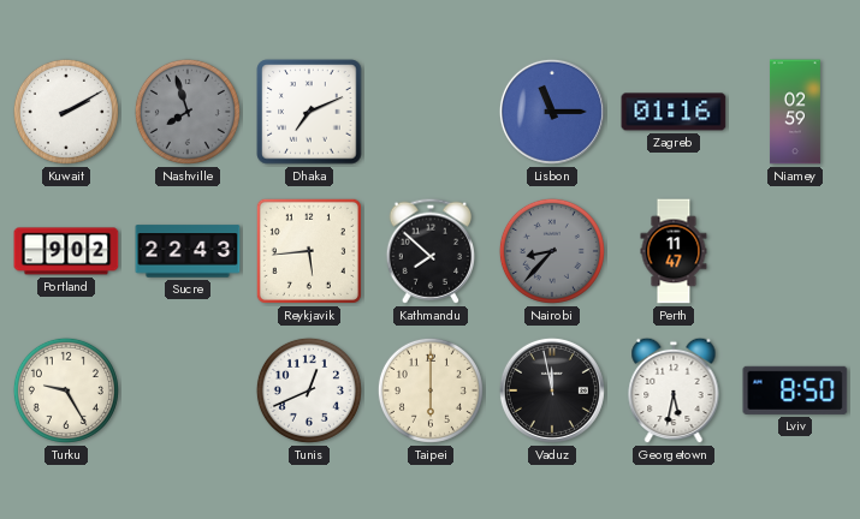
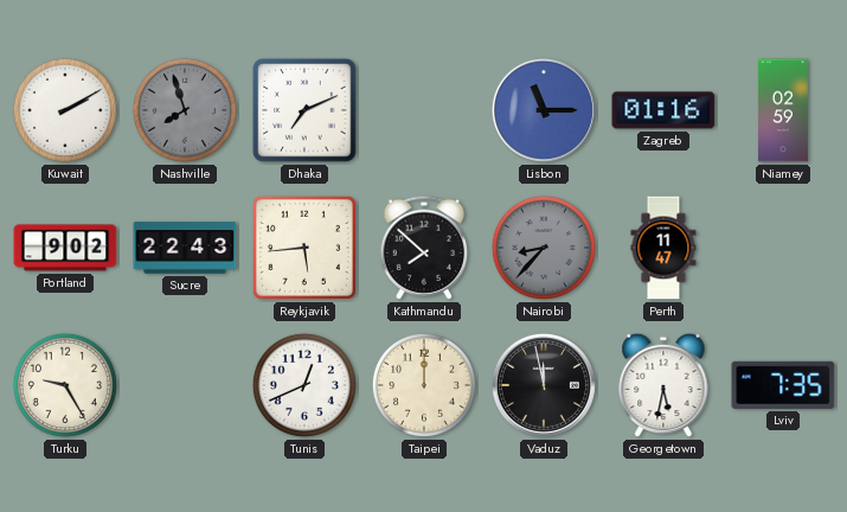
Taipei: 6:00 -> 12:00
Lviv: 8:50 -> 7:35
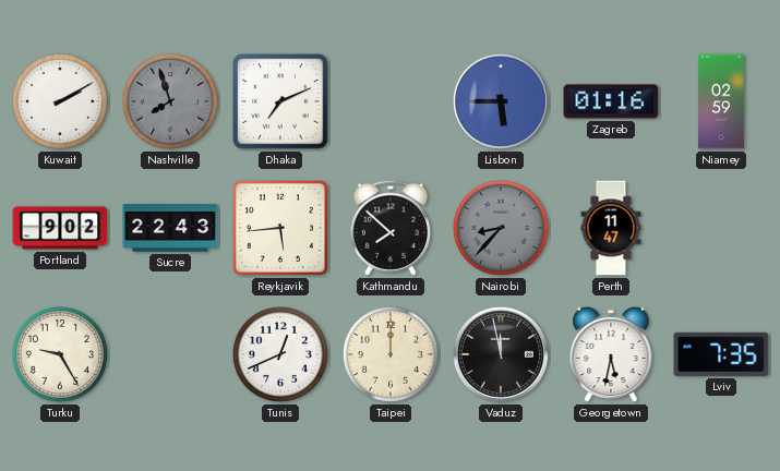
Lisbon: 11:15 -> 5:45
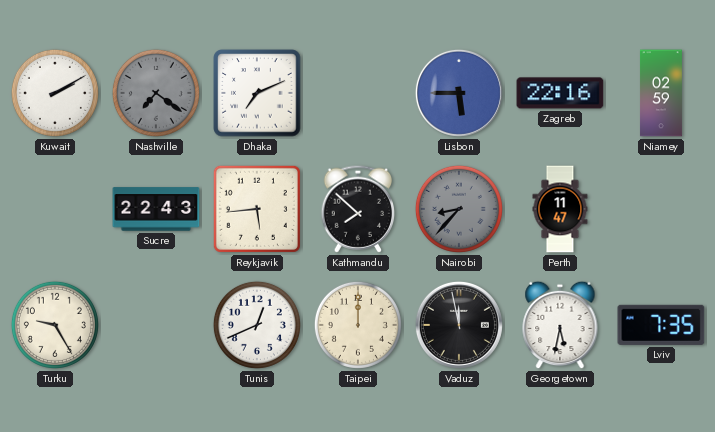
Nashville: 7:57 -> 7:21
Zagreb: 01:16 -> 22:16
Portland: 9:02 -> none
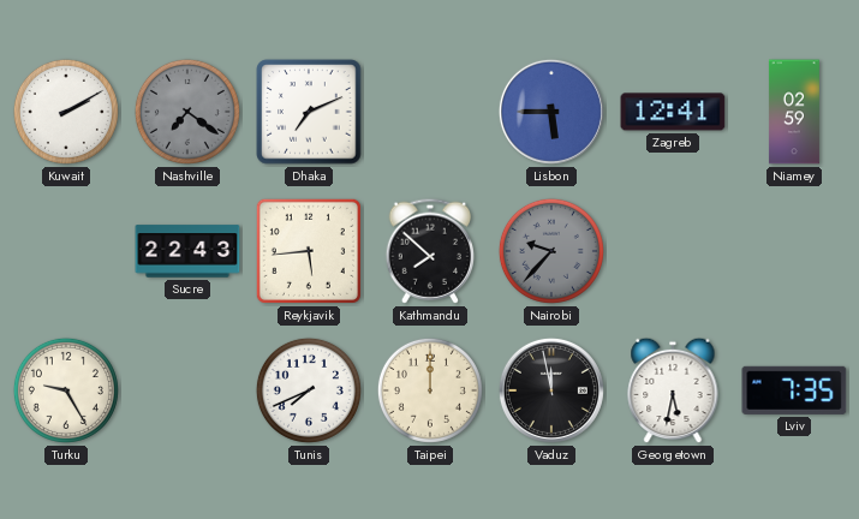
Zagreb: 22:16 -> 12:41
Nairobi: 8:37 -> 9:37
Perth: 11:47 -> none
Tunis: 12:41 -> 7:41
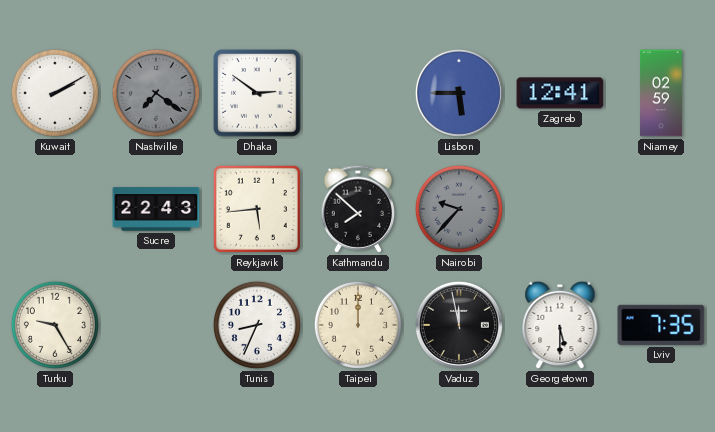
Dhaka: 7:11 -> 2:51
Tunis: 7:41 -> 8:34
Georgetown: 5:32 -> 5:30
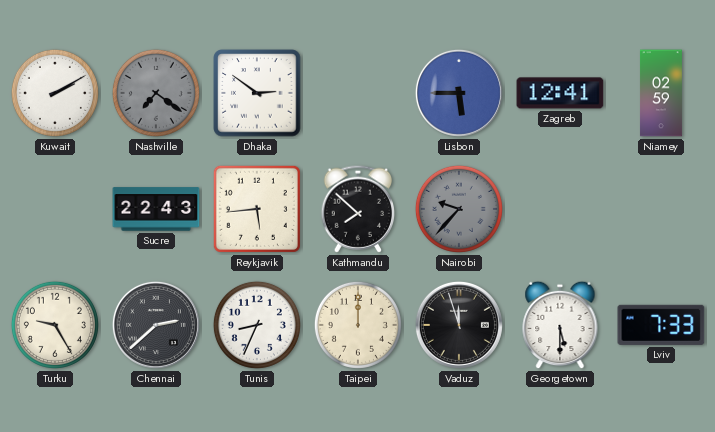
Chennai: none -> 2:38
Vaduz: 11:58 -> 11:57
Lviv: 7:35 -> 7:33
